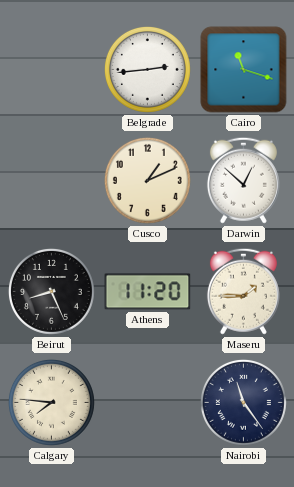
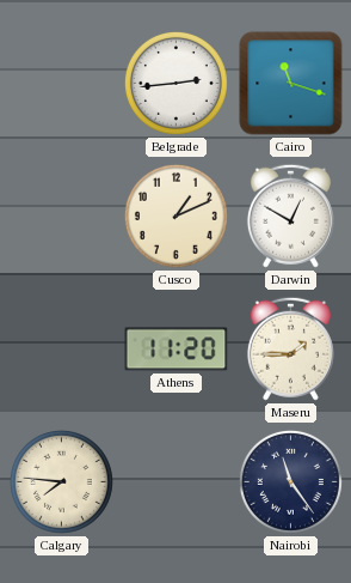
Darwin: 12:52 -> 12:50
Beirut: 8:26 -> none
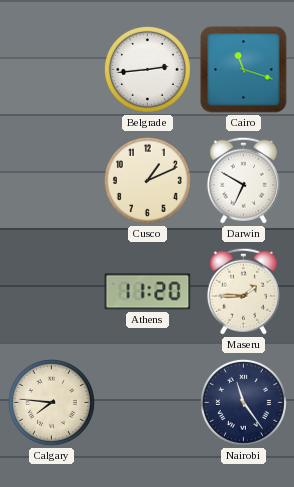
Darwin: 12:50 -> 6:50
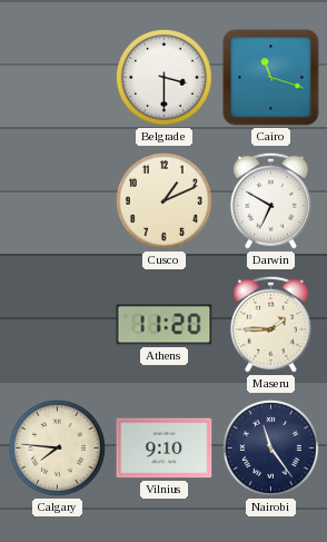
Belgrade: 2:44 -> 3:30
Vilnius: none -> 9:10
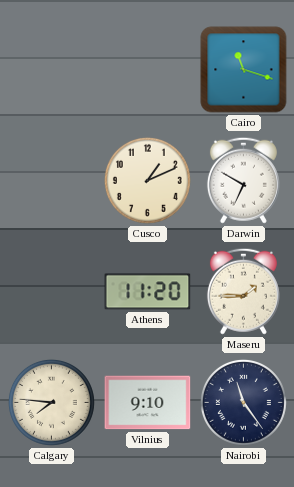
Belgrade: 3:30 -> none
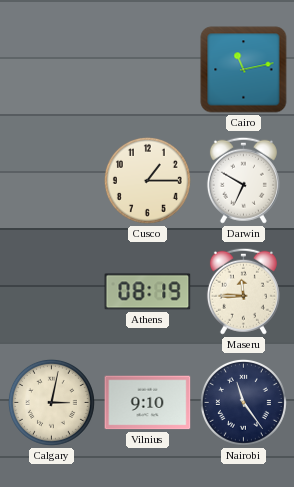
Cairo: 11:18 -> 11:13
Cusco: 1:11 -> 1:15
Athens: 11:20 -> 08:19
Maseru: 1:45 -> 11:45
Calgary: 7:46 -> 3:02
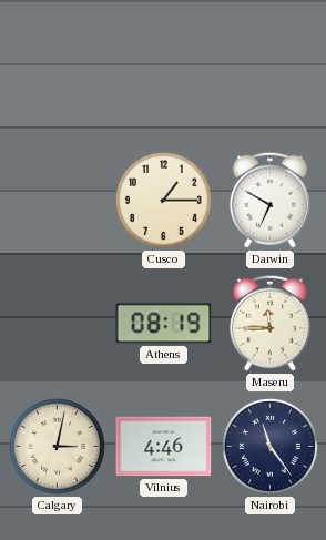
Cairo: 11:13 -> none
Vilnius: 9:10 -> 4:46
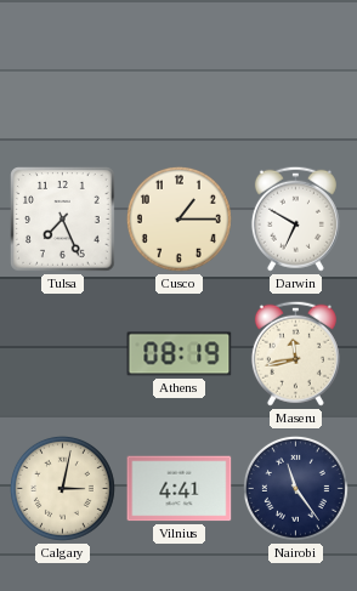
Tulsa: none -> 7:26
Maseru: 11:45 -> 11:43
Vilnius: 4:46 -> 4:41
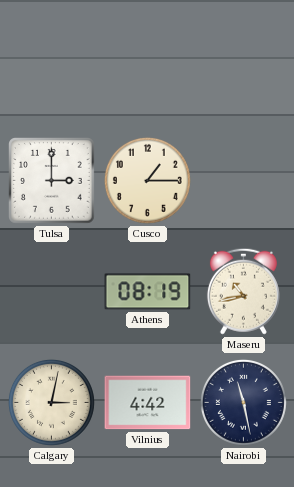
Tulsa: 7:26 -> 3:00
Darwin: 6:50 -> none
Maseru: 11:43 -> 10:43
Vilnius: 4:41 -> 4:42
Nairobi: 11:24 -> 11:28
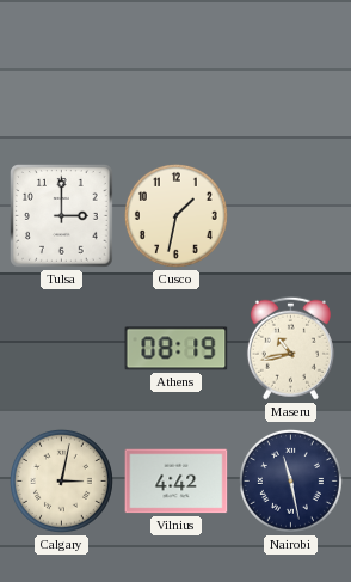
Cusco: 1:15 -> 1:32
